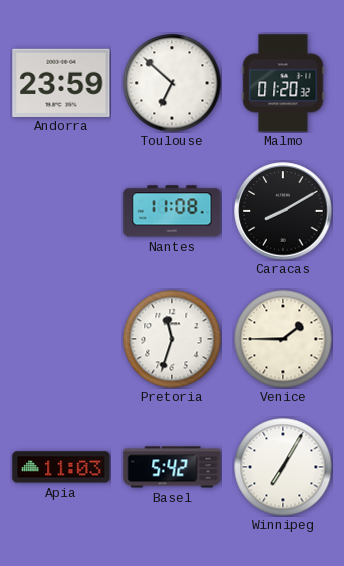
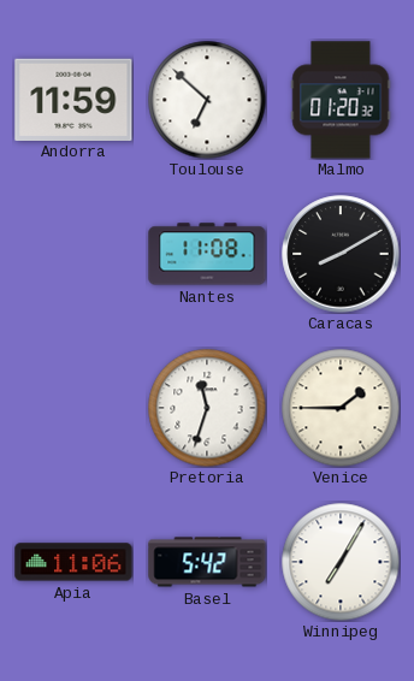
Andorra: 23:59 -> 11:59
Apia: 11:03 -> 11:06
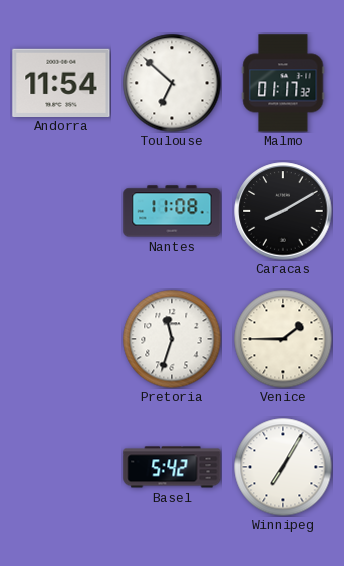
Andorra: 11:59 -> 11:54
Malmo: 01:20 -> 01:17
Apia: 11:06 -> none
